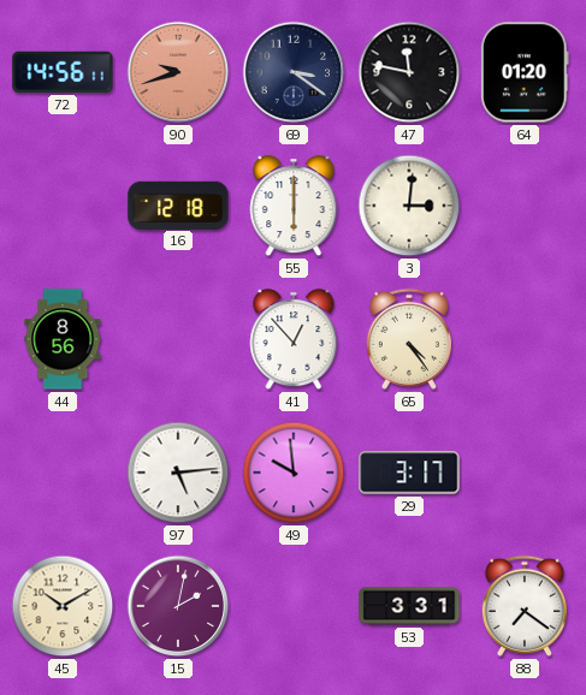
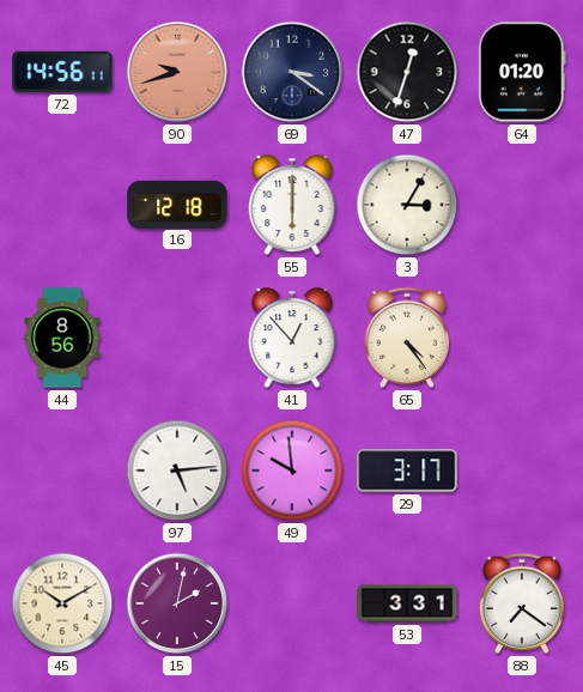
47: 11:47 -> 12:33
3: 3:01 -> 3:05
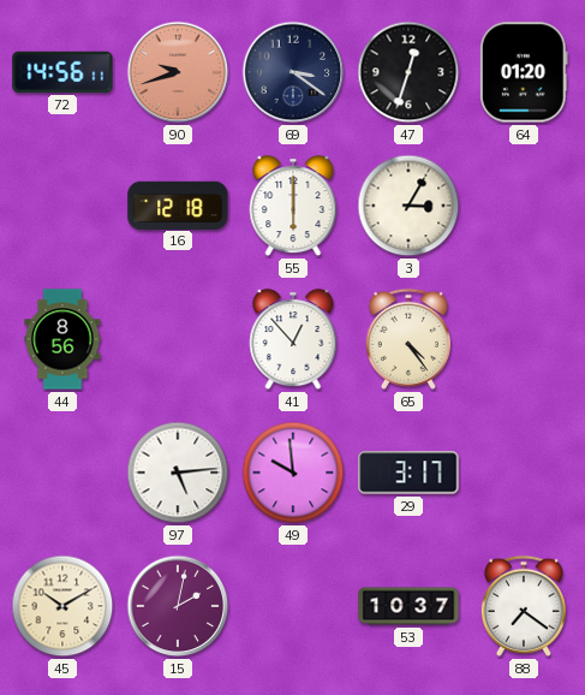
53: 3:31 -> 10:37
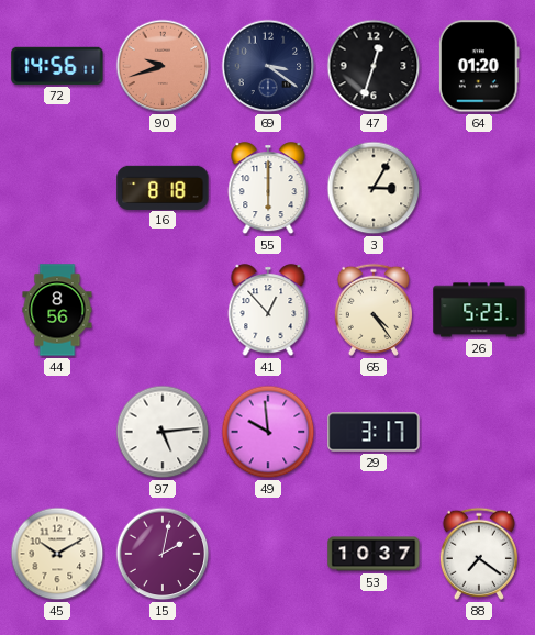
16: 12:18 -> 8:18
26: none -> 5:23
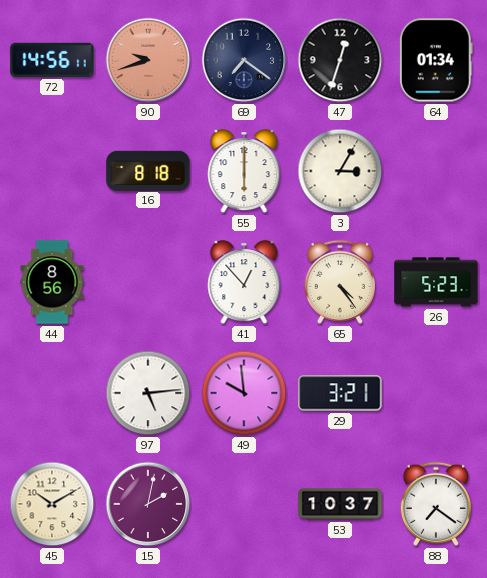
69: 3:21 -> 7:21
64: 01:20 -> 01:34
29: 3:17 -> 3:21
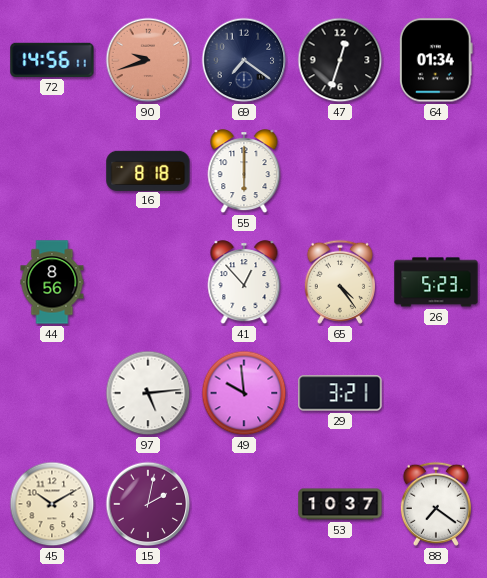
3: 3:05 -> none
